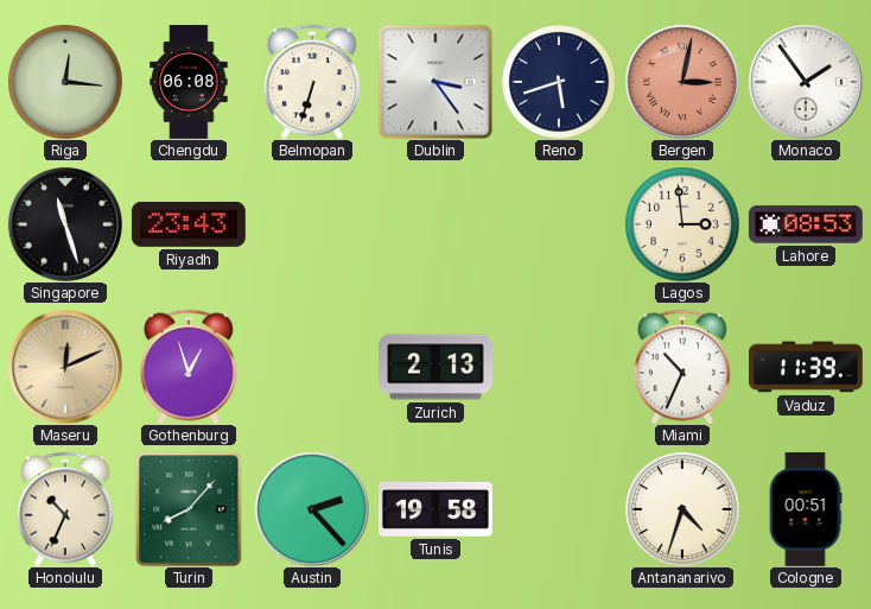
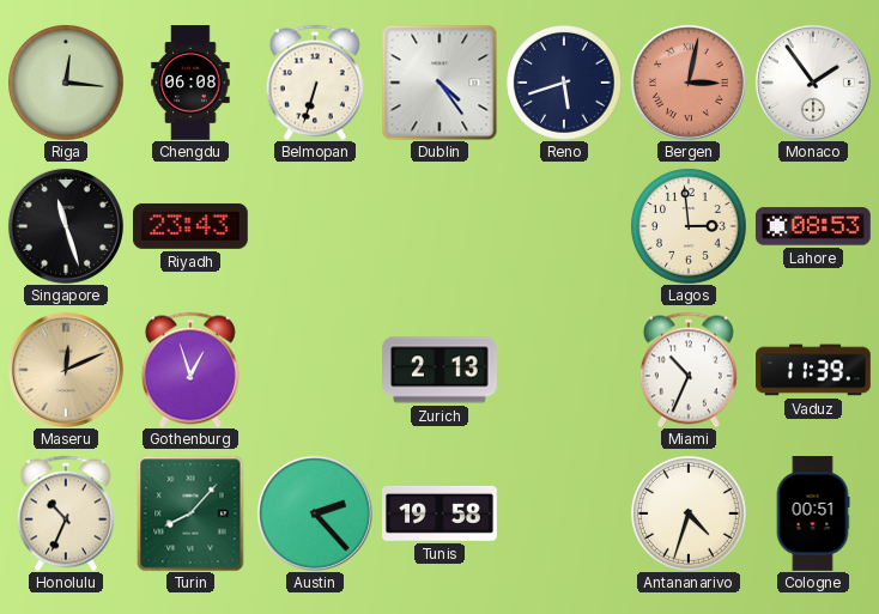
Dublin: 3:24 -> 4:24
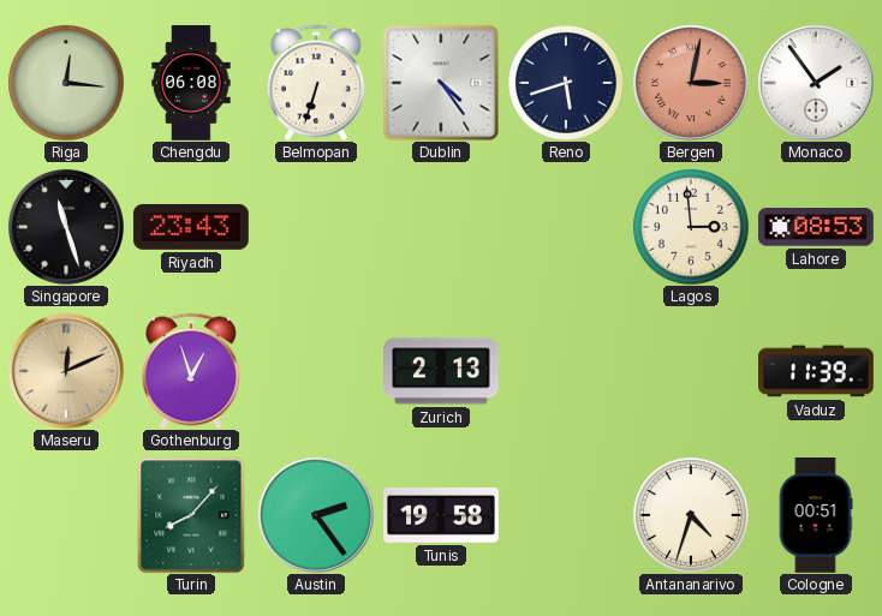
Miami: 10:34 -> none
Honolulu: 10:34 -> none
Austin: 2:23 -> 2:24
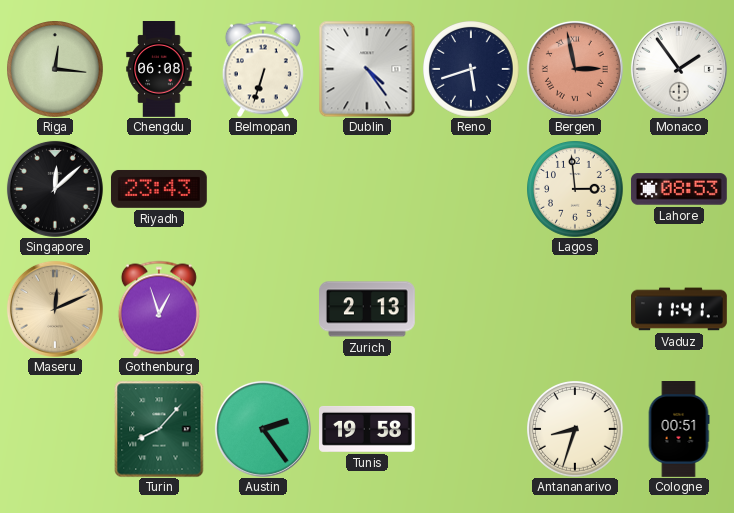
Bergen: 3:02 -> 2:58
Singapore: 11:27 -> 12:08
Vaduz: 11:39 -> 11:41
Antananarivo: 4:33 -> 8:33
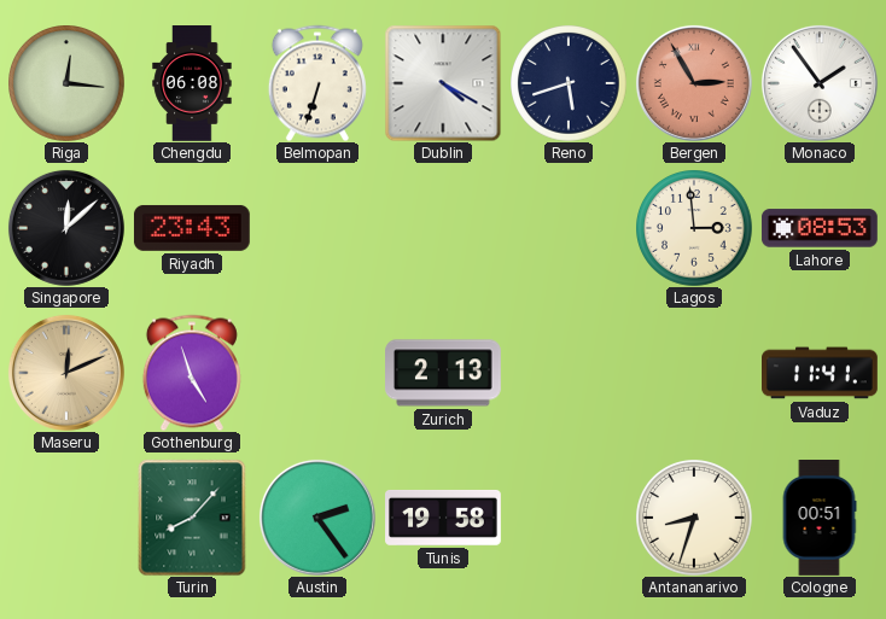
Dublin: 4:24 -> 4:20
Bergen: 2:58 -> 2:55
Gothenburg: 12:57 -> 4:57
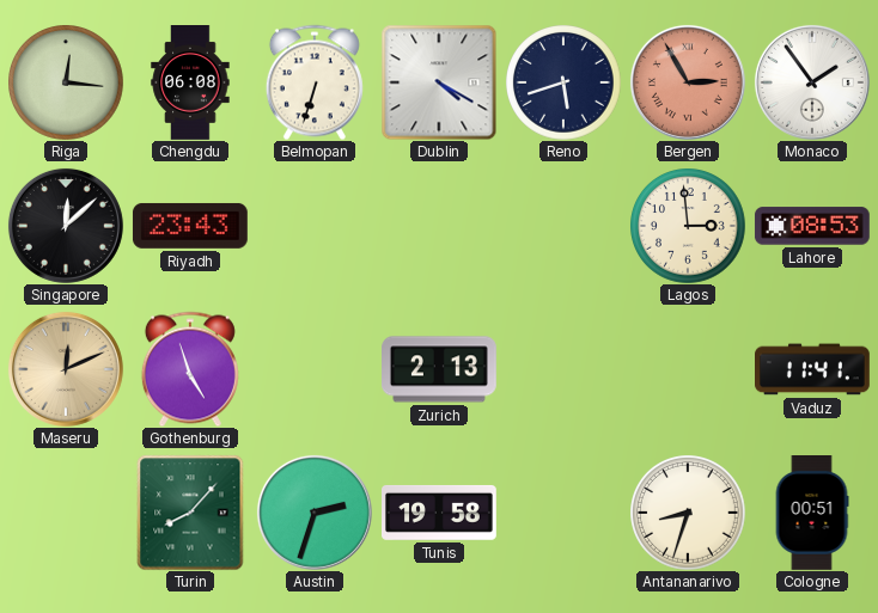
Austin: 2:24 -> 2:33
